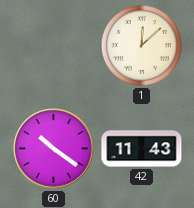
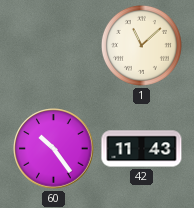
1: 12:08 -> 11:08
60: 10:21 -> 10:24
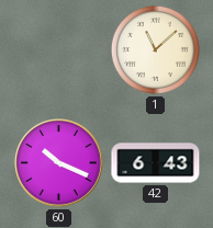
60: 10:24 -> 10:19
42: 11:43 -> 6:43
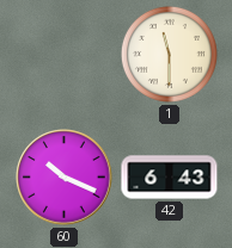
1: 11:08 -> 11:30
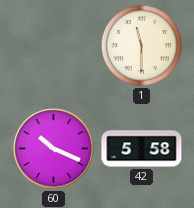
42: 6:43 -> 5:58
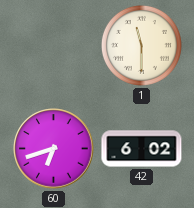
60: 10:19 -> 6:42
42: 5:58 -> 6:02
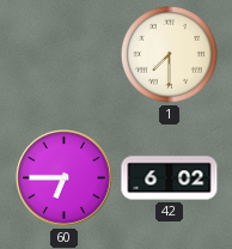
1: 11:30 -> 7:30
60: 6:42 -> 6:45
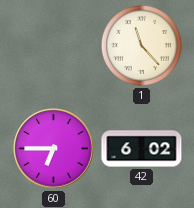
1: 7:30 -> 11:23
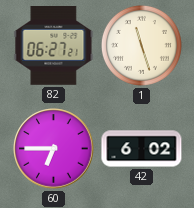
82: none -> 06:27
1: 11:23 -> 11:27
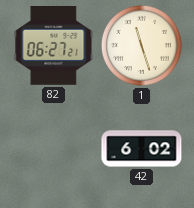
60: 6:45 -> none
